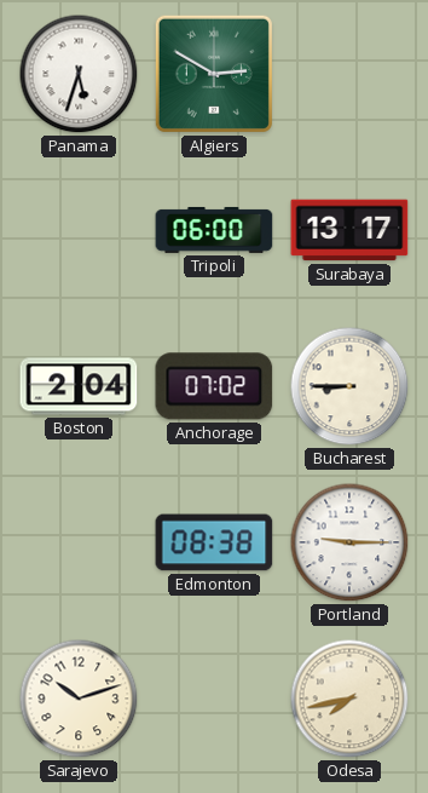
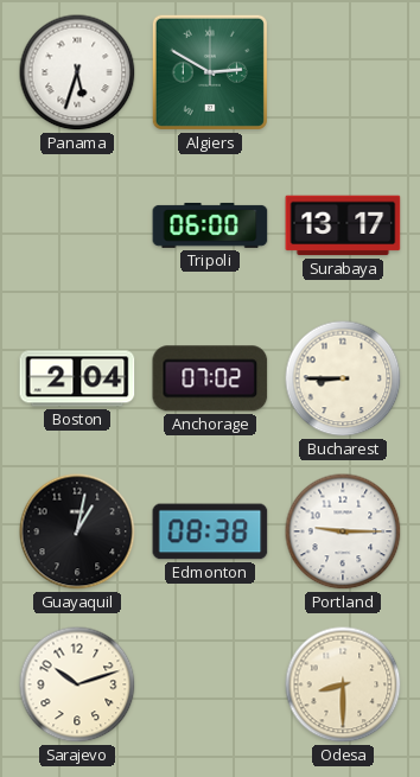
Guayaquil: none -> 1:02
Odesa: 7:43 -> 8:30
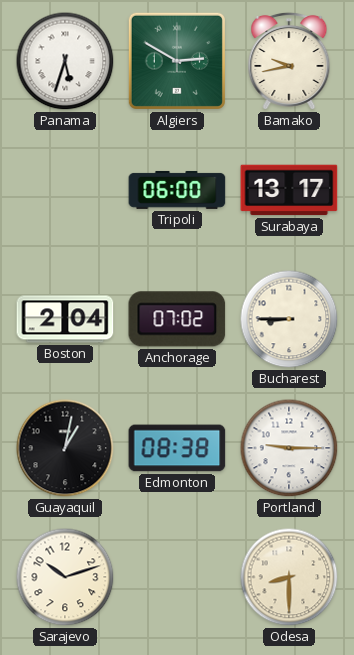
Bamako: none -> 9:43
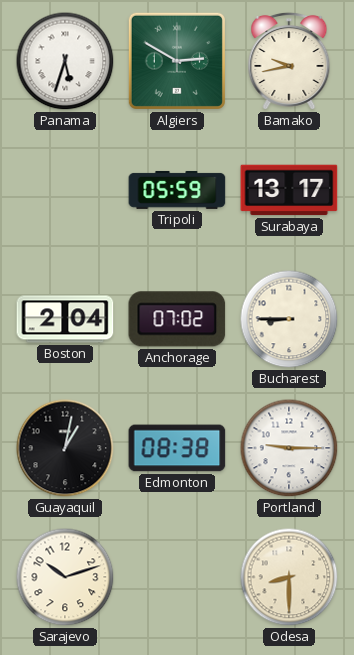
Tripoli: 06:00 -> 05:59
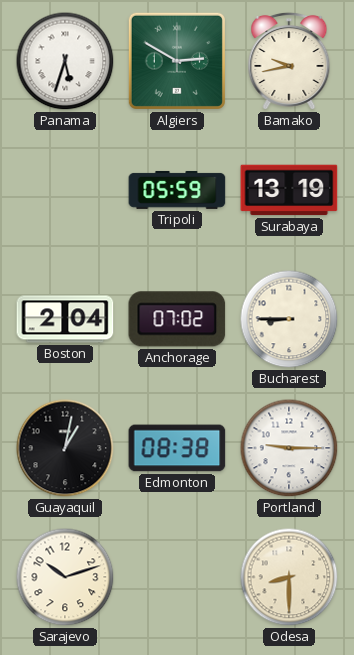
Surabaya: 13:17 -> 13:19
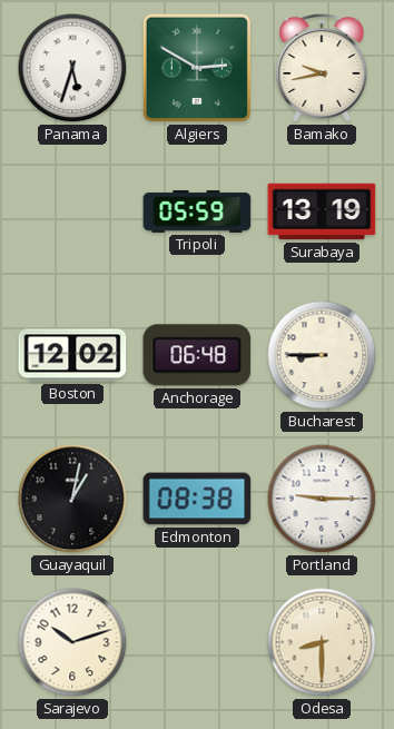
Boston: 2:04 -> 12:02
Anchorage: 07:02 -> 06:48
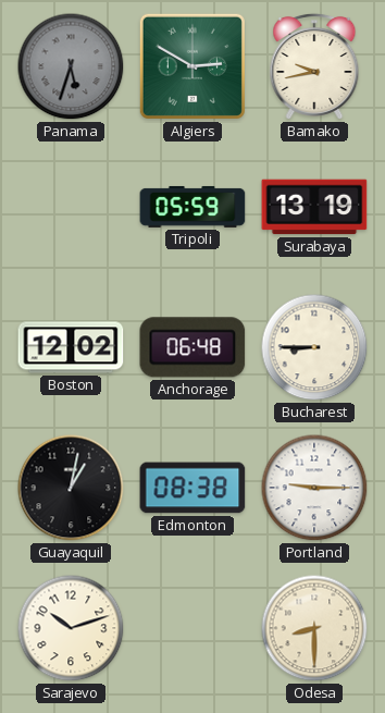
Panama dial: white -> grey
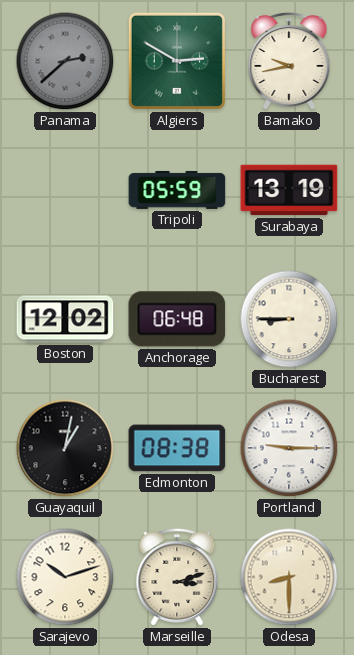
Panama: 5:33 -> 2:38
Marseille: none -> 3:12
